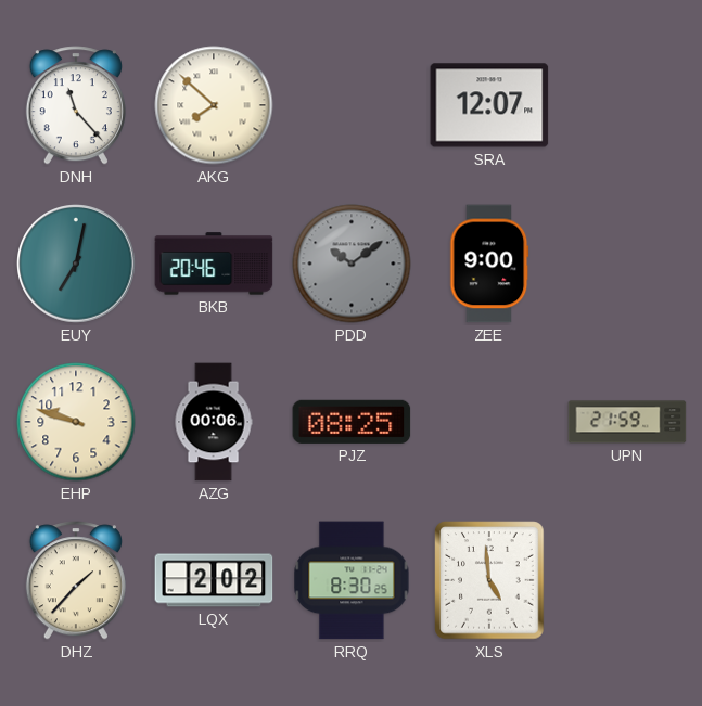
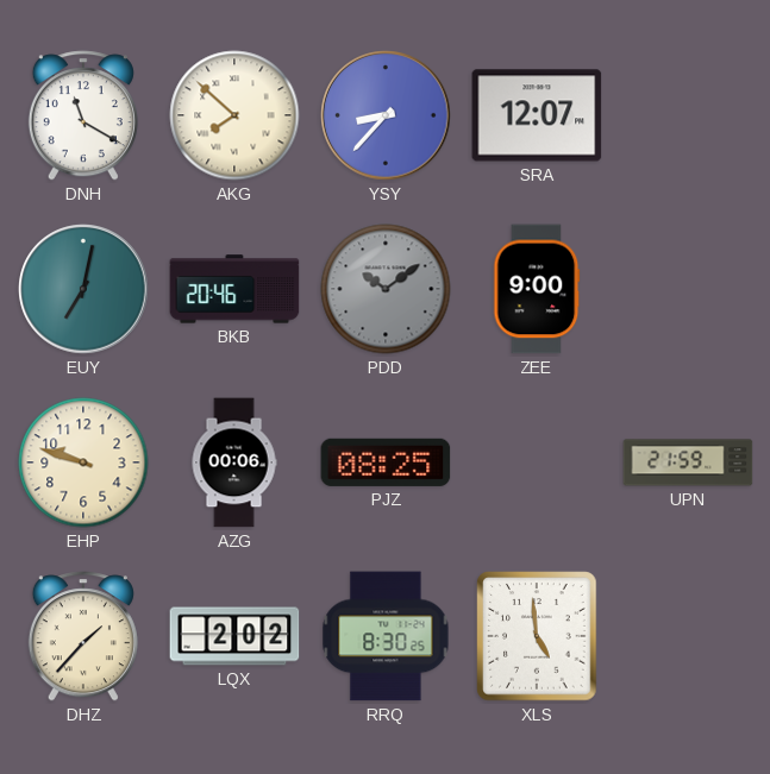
DNH: 11:23 -> 11:20
YSY: none -> 8:37
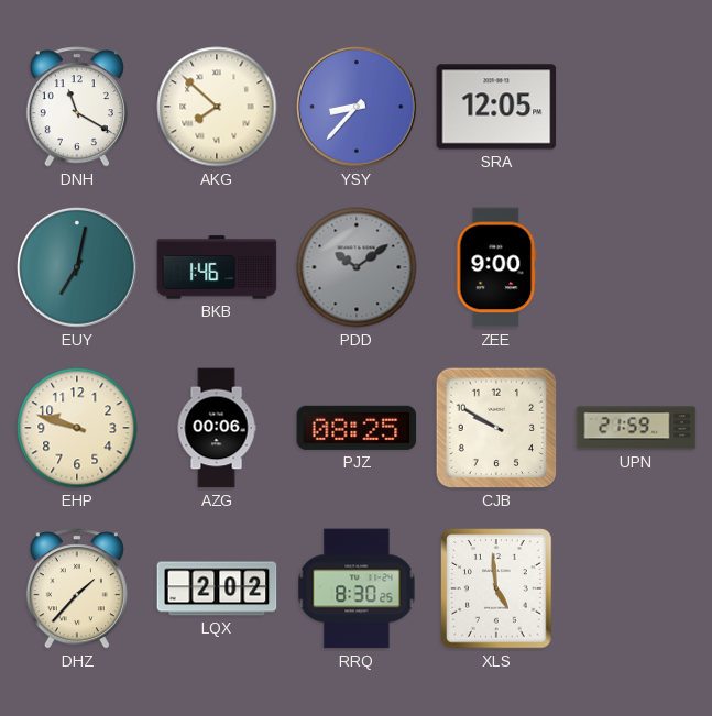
SRA: 12:07 -> 12:05
BKB: 20:46 -> 1:46
CJB: none -> 9:50
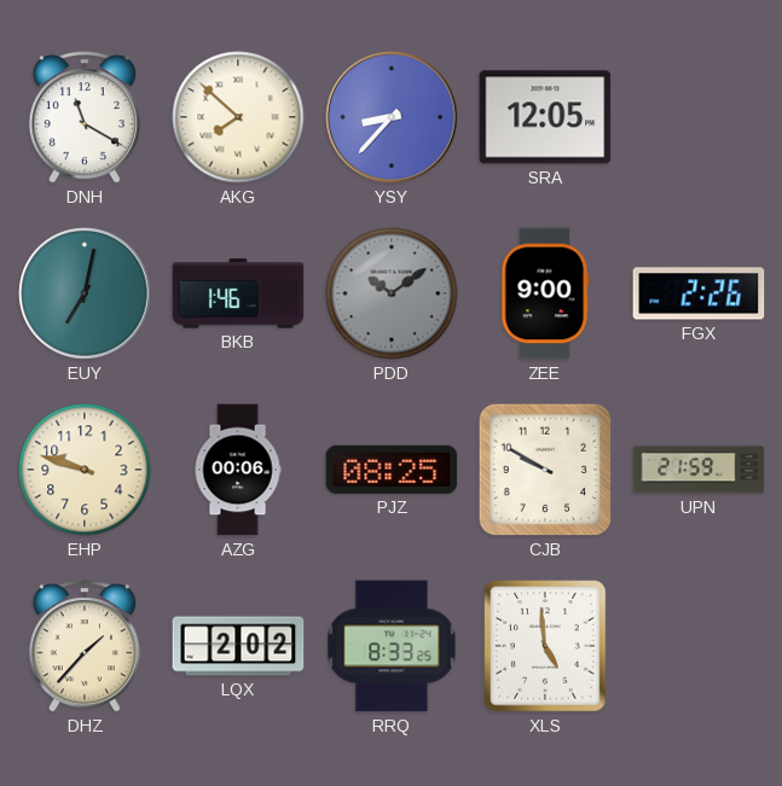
FGX: none -> 2:26
RRQ: 8:30 -> 8:33
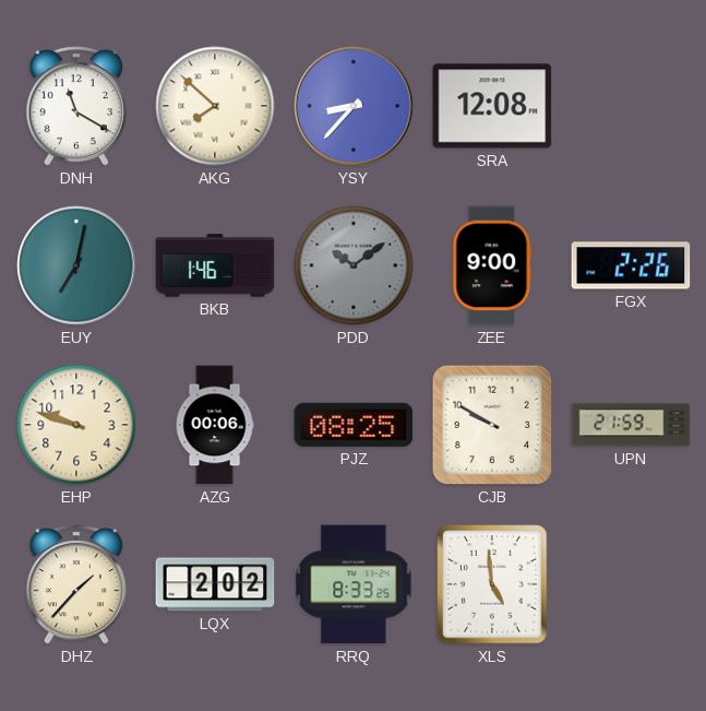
SRA: 12:05 -> 12:08
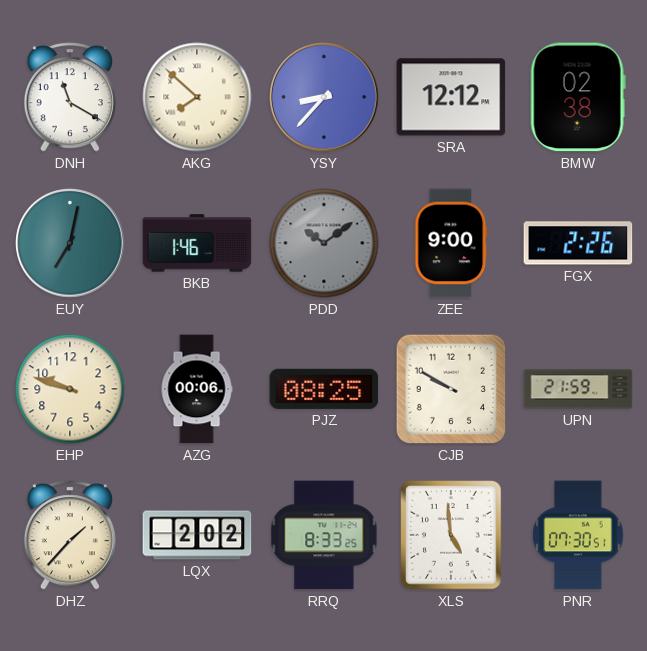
SRA: 12:08 -> 12:12
BMW: none -> 02:38
PNR: none -> 07:30
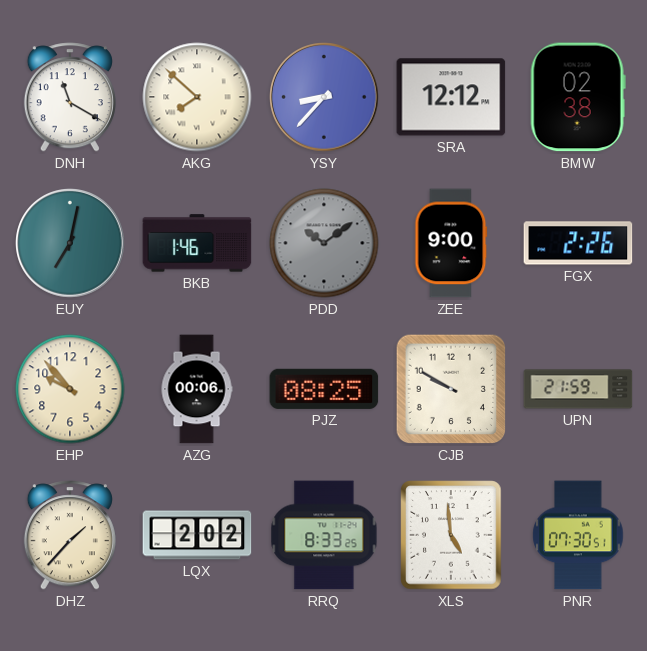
EHP: 9:48 -> 9:53
